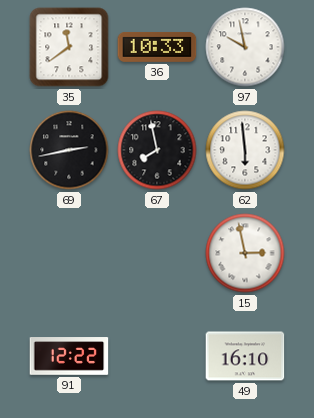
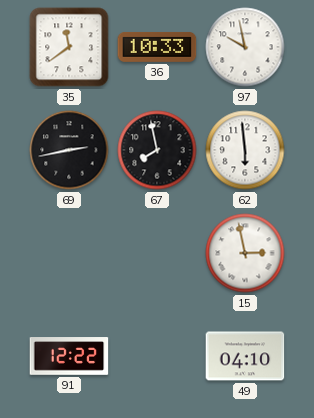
49: 16:10 -> 04:10
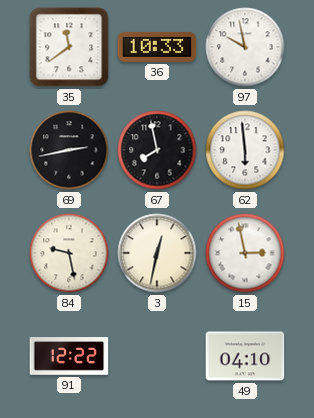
84: none -> 9:28
3: none -> 12:32
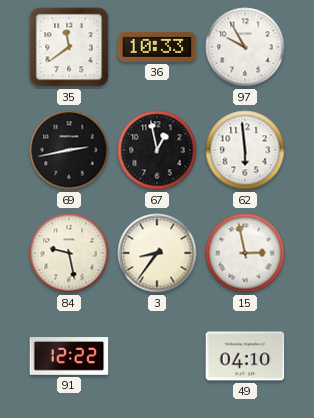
97: 9:58 -> 9:55
67: 7:58 -> 12:58
3: 12:32 -> 8:36
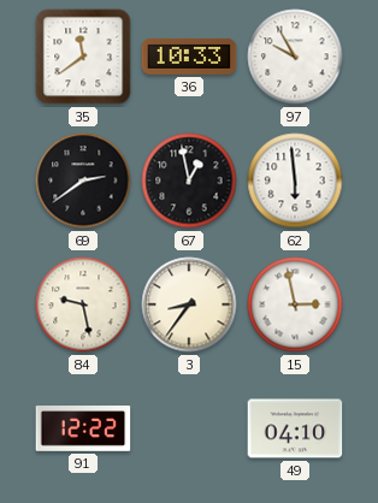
69: 2:43 -> 2:39
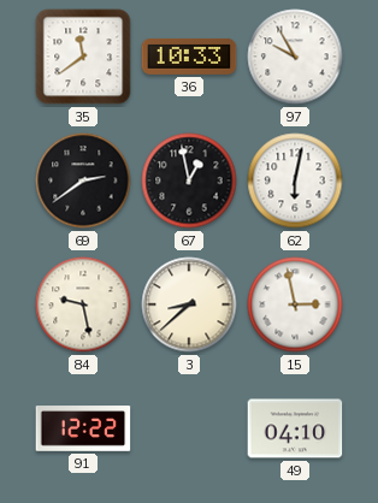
62: 5:59 -> 6:02
3: 8:36 -> 8:38
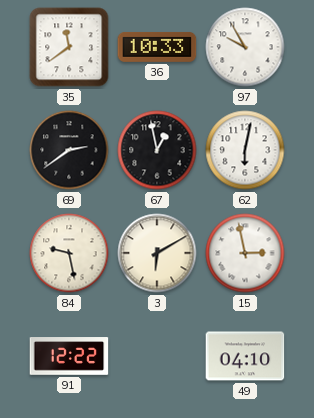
3: 8:38 -> 6:10
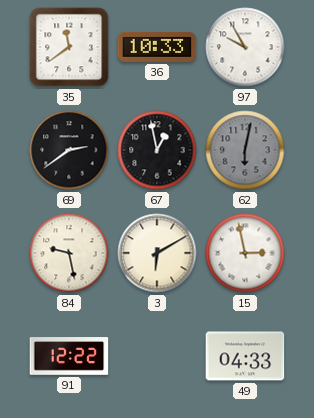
62 dial: white -> grey
49: 04:10 -> 04:33
